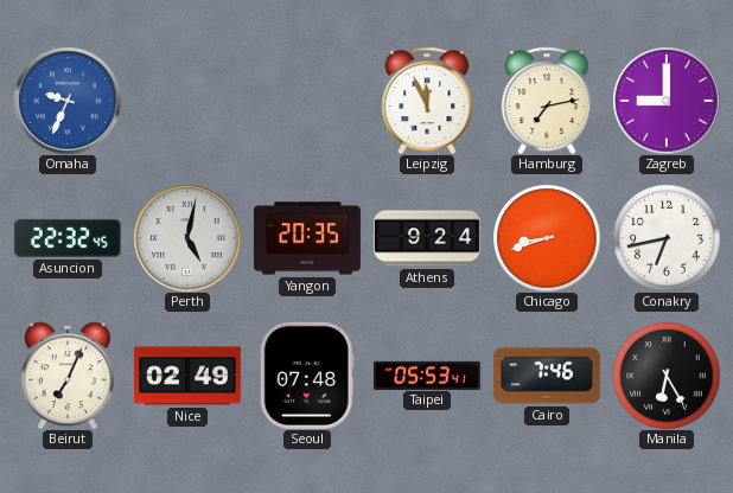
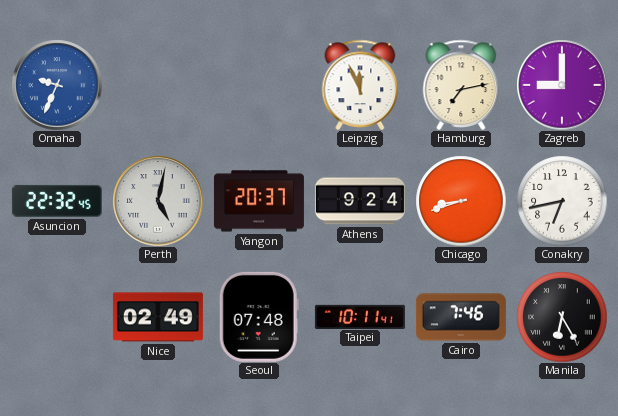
Yangon: 20:35 -> 20:37
Beirut: 7:04 -> none
Taipei: 05:53 -> 10:11
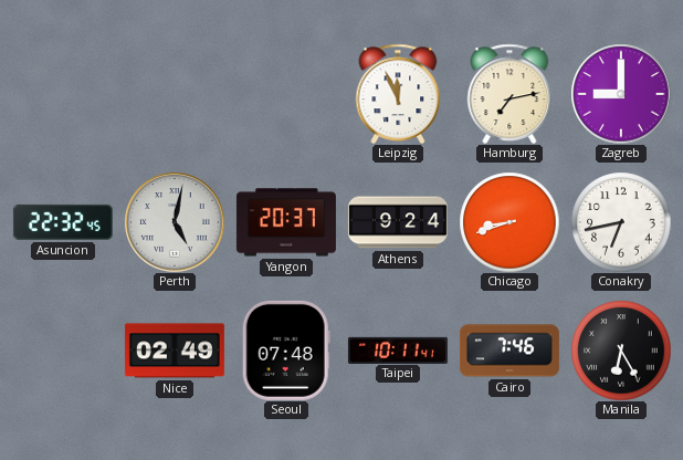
Omaha: 9:34 -> none
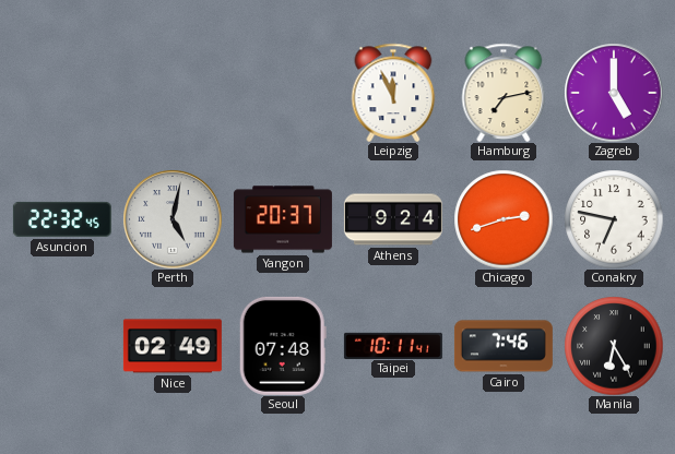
Zagreb: 9:00 -> 5:00
Chicago: 8:42 -> 2:42
Conakry: 6:43 -> 6:47
